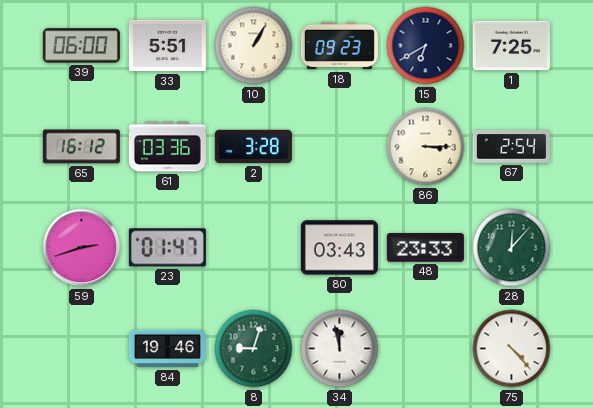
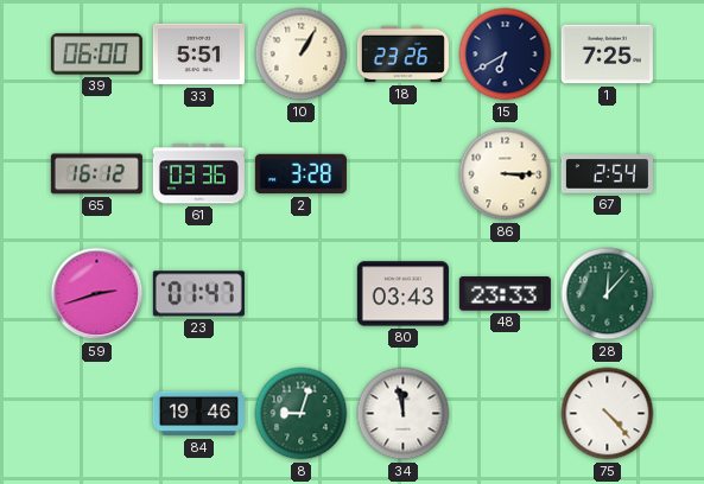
18: 09:23 -> 23:26
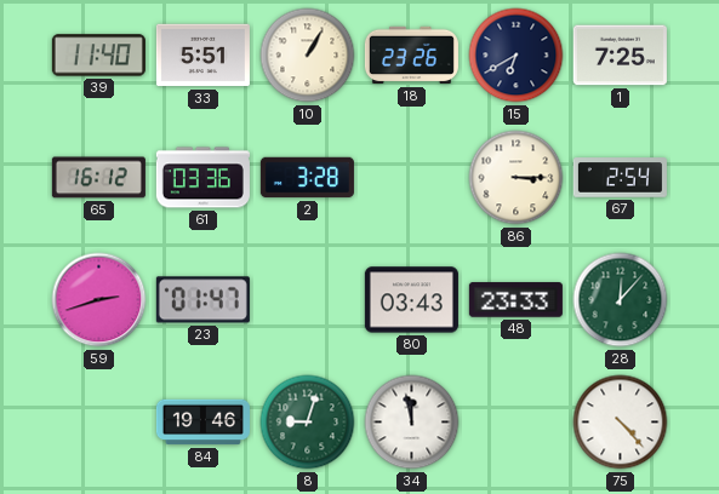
39: 06:00 -> 11:40
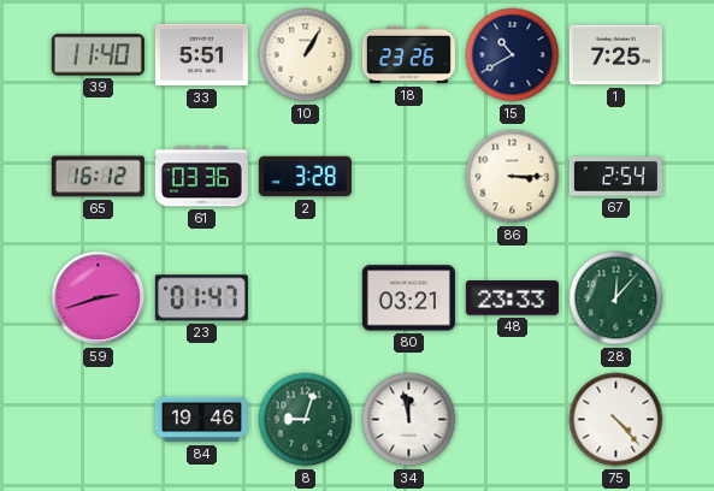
15: 6:40 -> 10:40
80: 03:43 -> 03:21
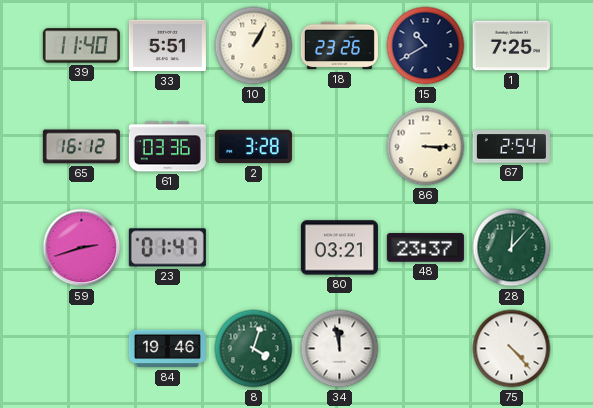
48: 23:33 -> 23:37
8: 9:03 -> 4:03
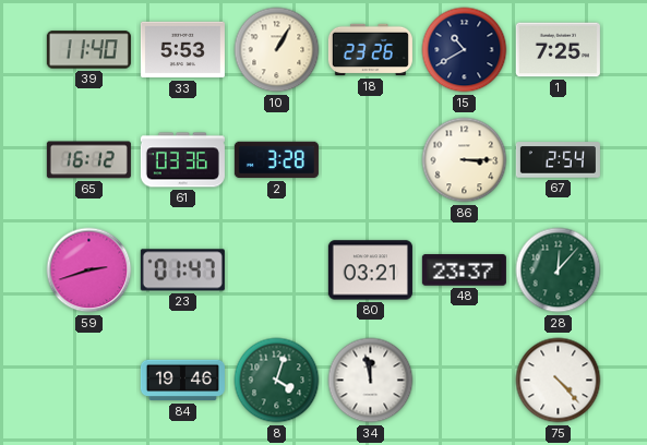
33: 5:51 -> 5:53
